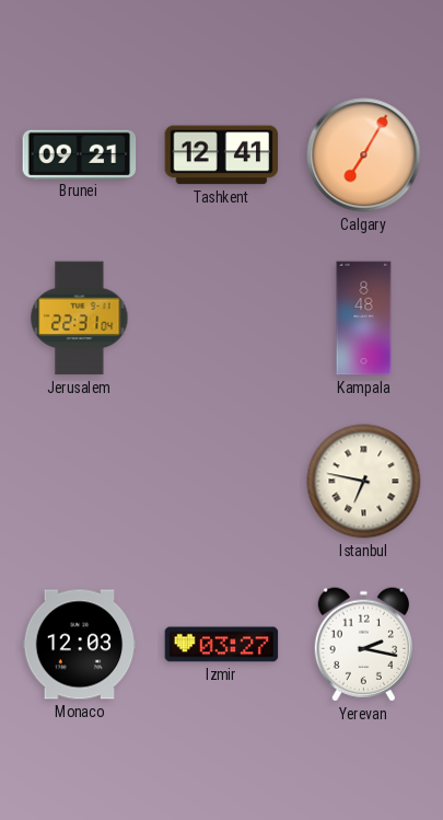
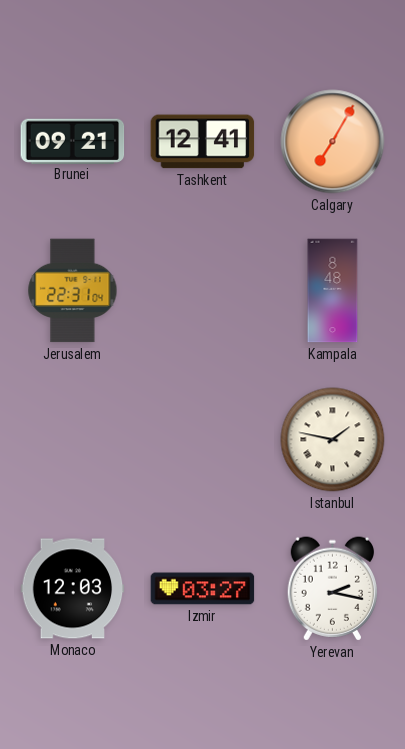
Istanbul: 6:47 -> 1:47
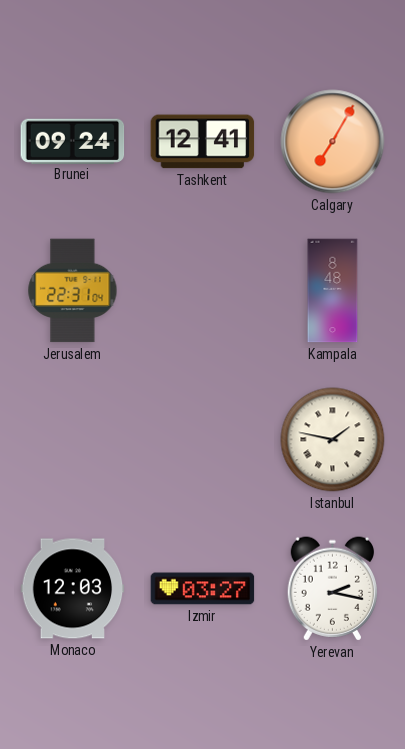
Brunei: 09:21 -> 09:24
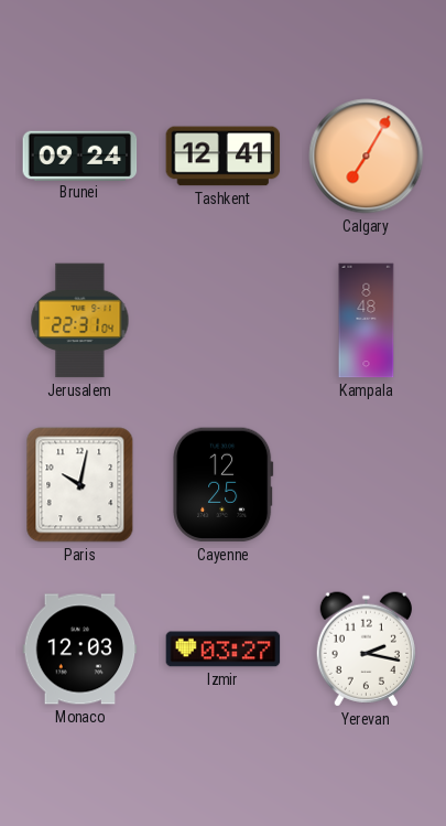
Paris: none -> 10:02
Cayenne: none -> 12:25
Istanbul: 1:47 -> none
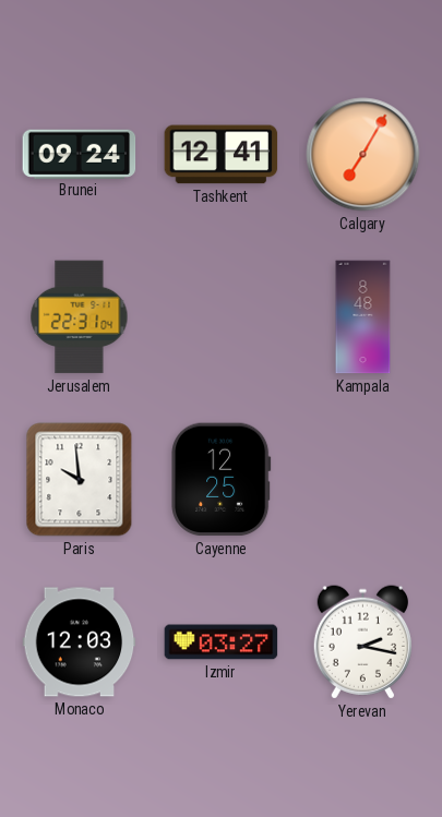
Paris: 10:02 -> 9:59
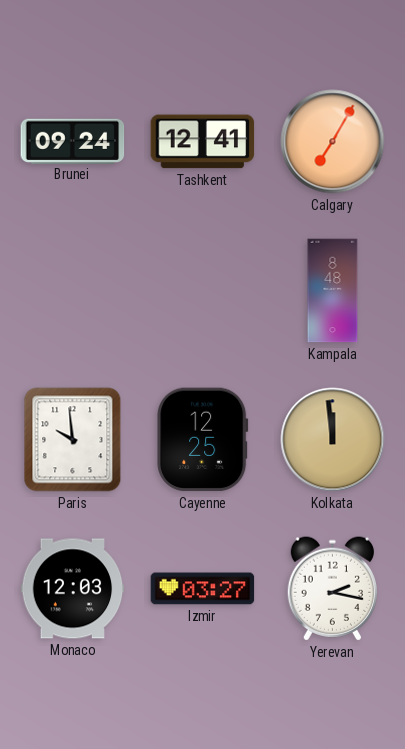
Jerusalem: 22:31 -> none
Kolkata: none -> 11:59
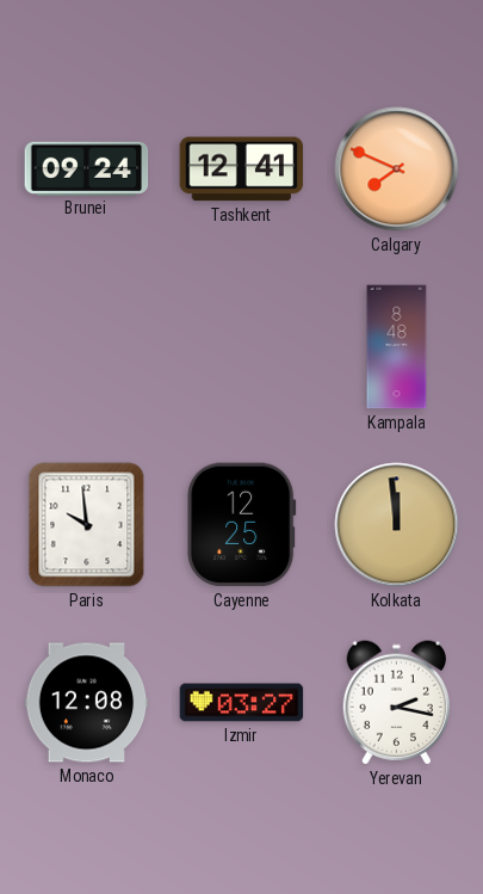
Calgary: 7:05 -> 7:49
Monaco: 12:03 -> 12:08
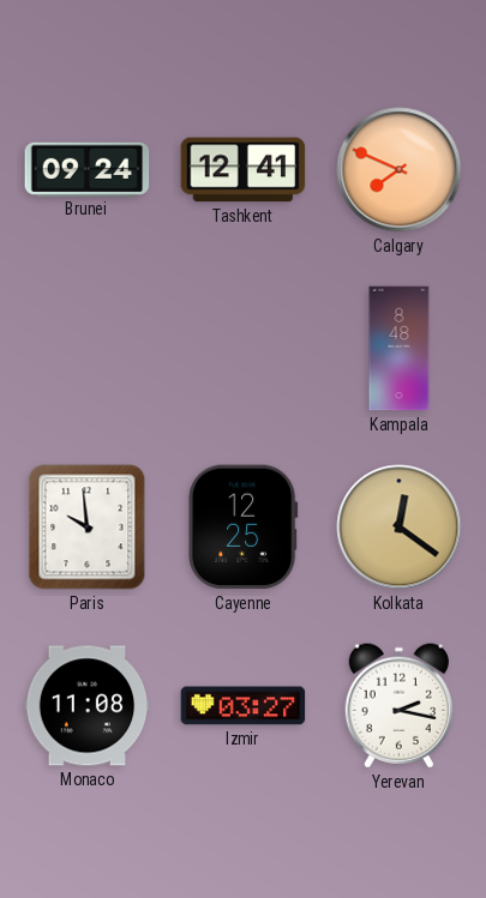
Kolkata: 11:59 -> 12:21
Monaco: 12:08 -> 11:08
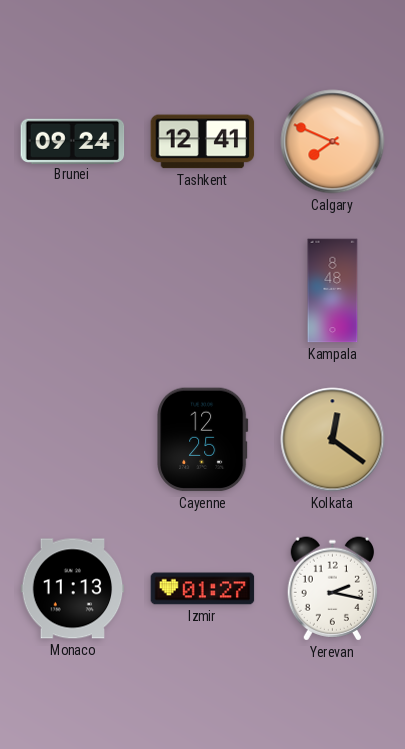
Paris: 9:59 -> none
Monaco: 11:08 -> 11:13
Izmir: 03:27 -> 01:27
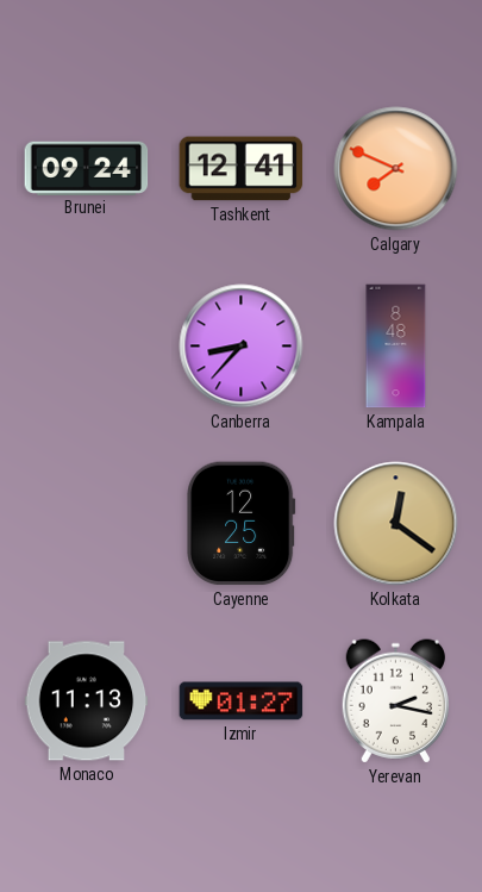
Canberra: none -> 8:37
